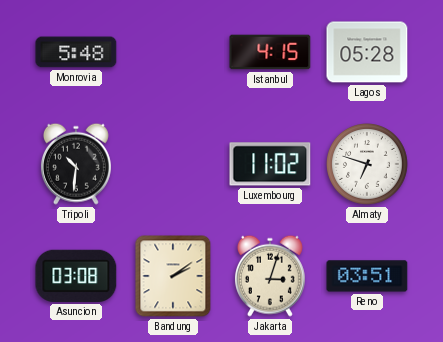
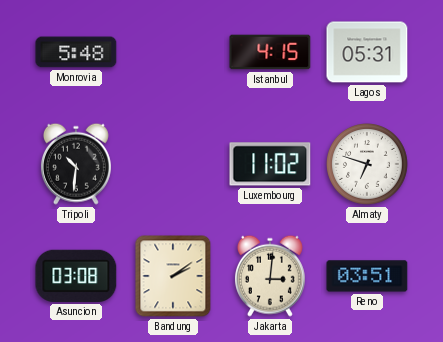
Lagos: 05:28 -> 05:31
Jakarta: 3:03 -> 3:01
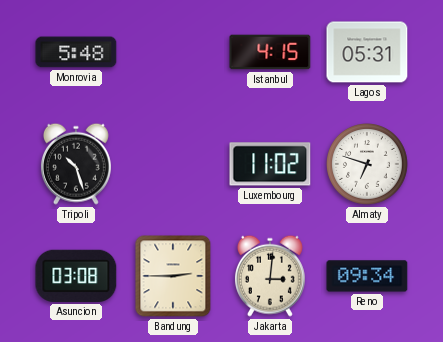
Tripoli: 10:31 -> 10:27
Bandung: 2:09 -> 2:45
Reno: 03:51 -> 09:34
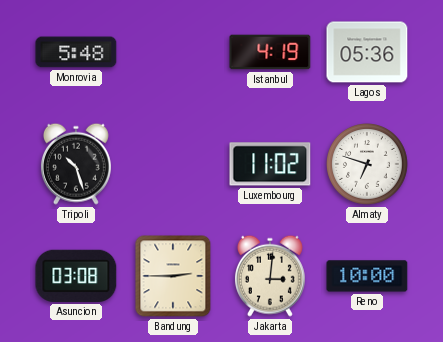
Istanbul: 4:15 -> 4:19
Lagos: 05:31 -> 05:36
Reno: 09:34 -> 10:00
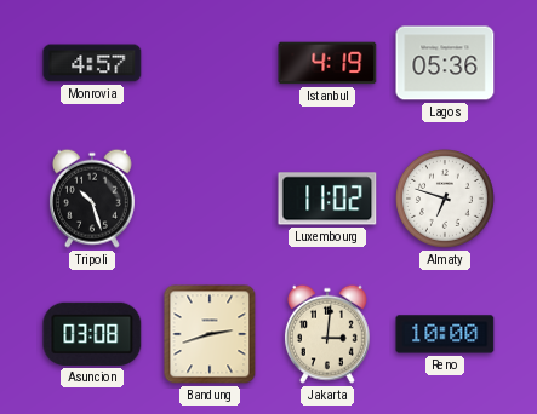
Monrovia: 5:48 -> 4:57
Bandung: 2:45 -> 2:42
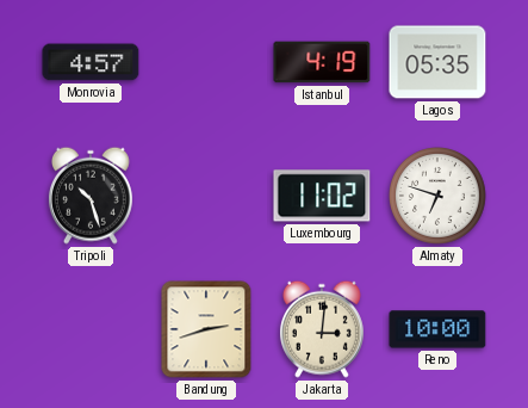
Lagos: 05:36 -> 05:35
Asuncion: 03:08 -> none
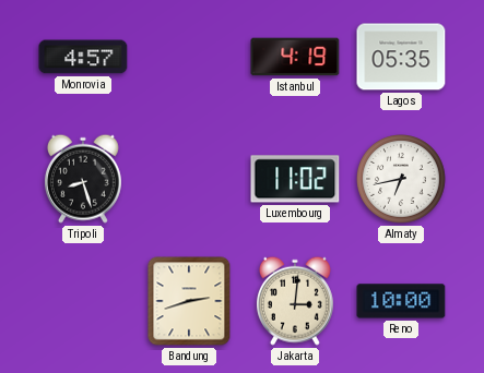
Tripoli: 10:27 -> 8:27
Almaty: 6:48 -> 6:43
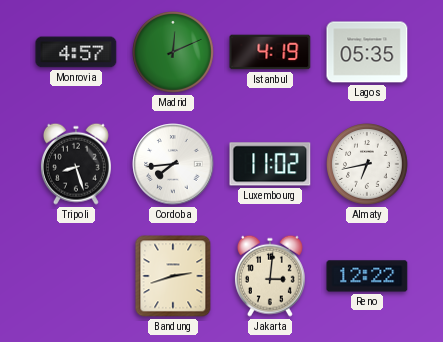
Madrid: none -> 12:11
Cordoba: none -> 7:44
Reno: 10:00 -> 12:22
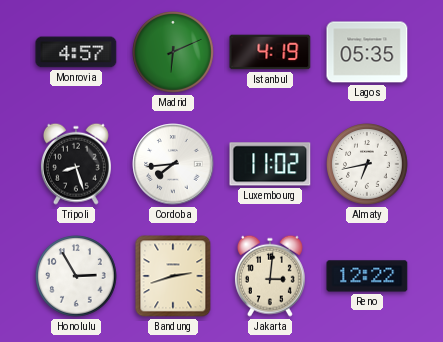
Madrid: 12:11 -> 6:11
Honolulu: none -> 2:55
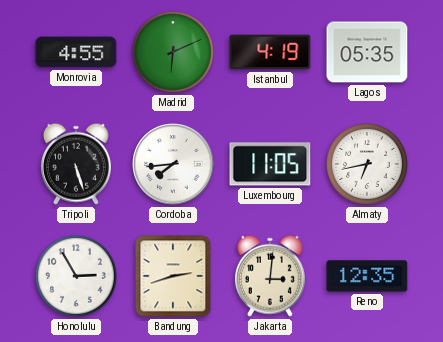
Monrovia: 4:57 -> 4:55
Tripoli: 8:27 -> 5:27
Luxembourg: 11:02 -> 11:05
Reno: 12:22 -> 12:35
